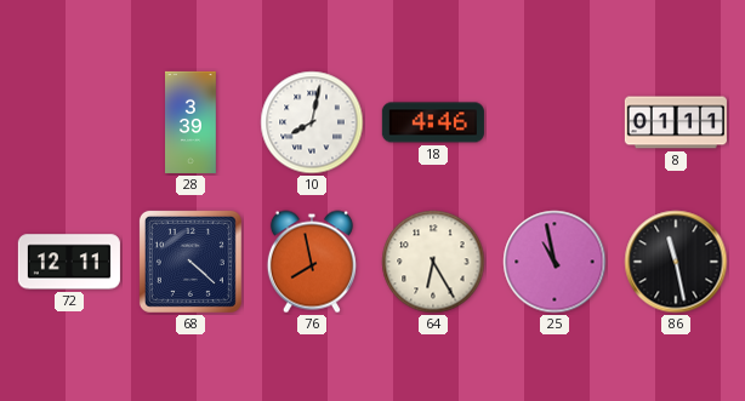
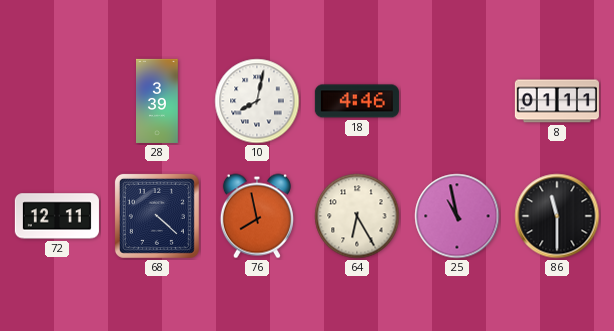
86: 11:28 -> 11:30
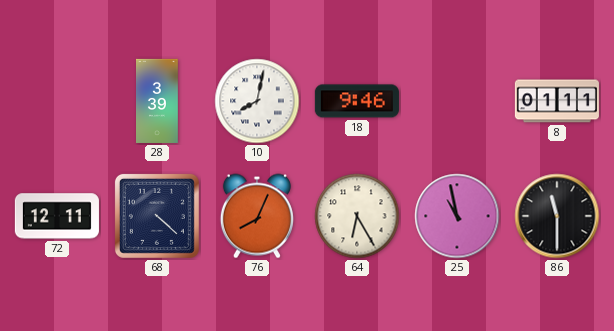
18: 4:46 -> 9:46
76: 7:58 -> 8:04
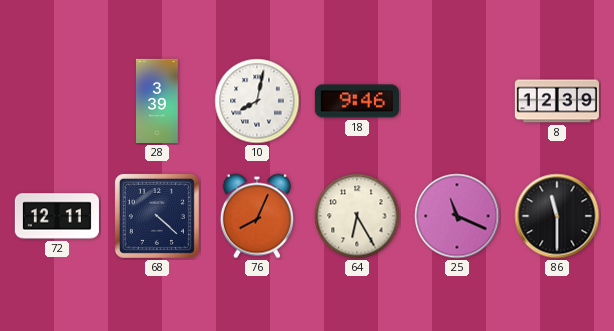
8: 01:11 -> 12:39
25: 10:58 -> 11:19
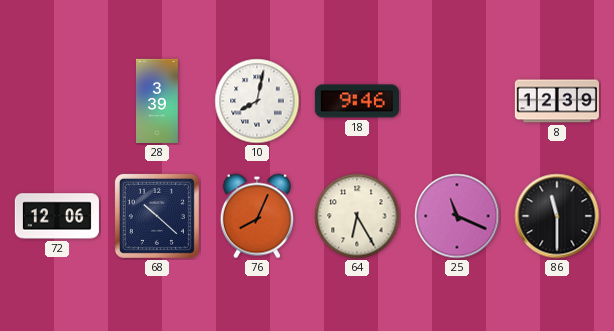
72: 12:11 -> 12:06
68: 4:22 -> 10:22
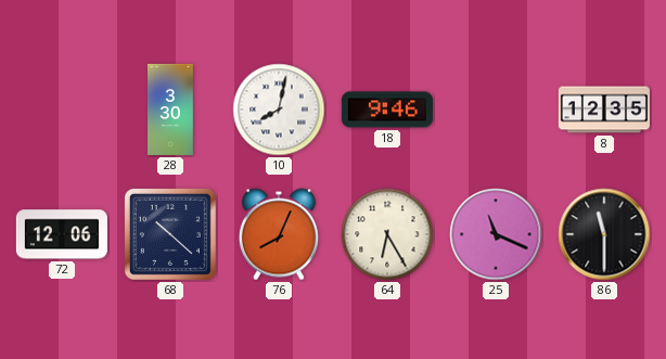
28: 3:39 -> 3:30
8: 12:39 -> 12:35
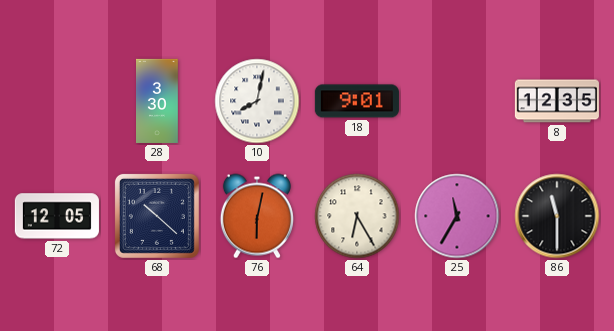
18: 9:46 -> 9:01
72: 12:06 -> 12:05
76: 8:04 -> 6:02
25: 11:19 -> 11:35
